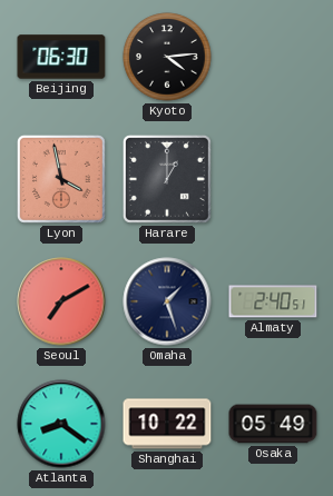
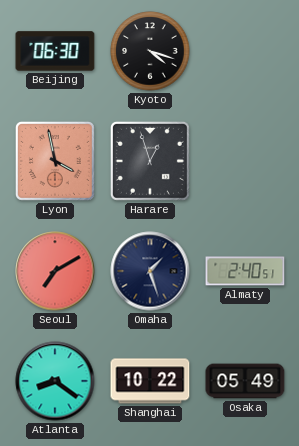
Kyoto: 4:14 -> 4:18
Harare: 1:00 -> 12:57
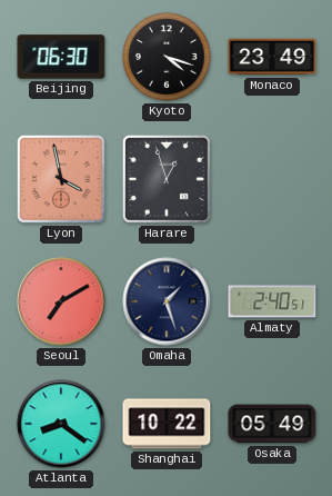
Monaco: none -> 23:49
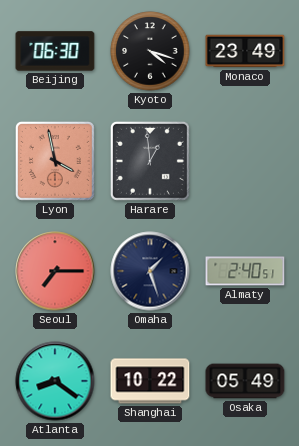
Harare: 12:57 -> 12:59
Seoul: 7:10 -> 7:15
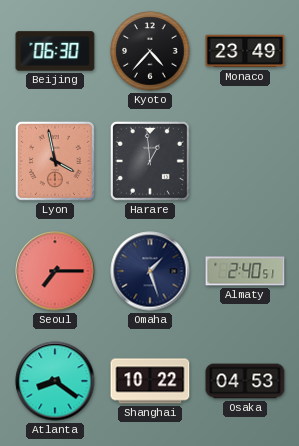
Kyoto: 4:18 -> 4:37
Osaka: 05:49 -> 04:53
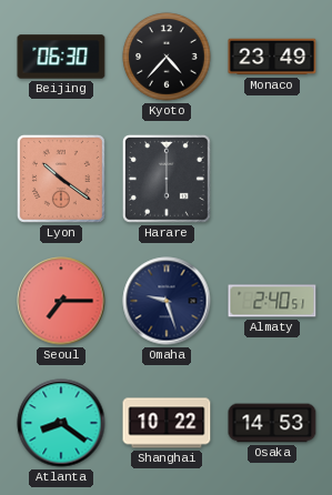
Lyon: 3:58 -> 10:21
Harare: 12:59 -> 6:00
Omaha: 1:27 -> 9:27
Osaka: 04:53 -> 14:53
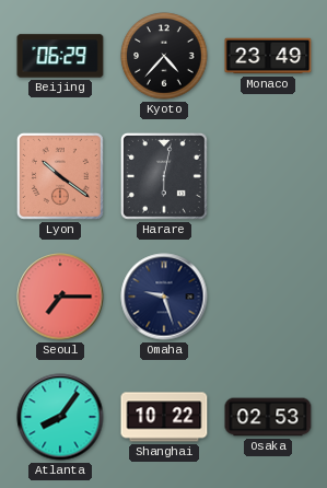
Beijing: 06:30 -> 06:29
Harare: 6:00 -> 6:02
Almaty: 2:40 -> none
Atlanta: 8:21 -> 8:06
Osaka: 14:53 -> 02:53
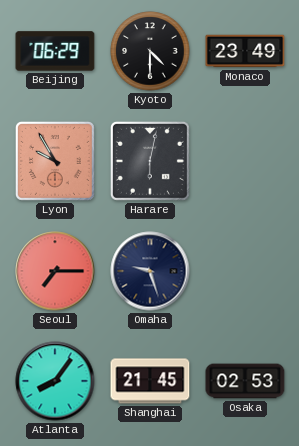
Kyoto: 4:37 -> 4:30
Lyon: 10:21 -> 9:55
Shanghai: 10:22 -> 21:45
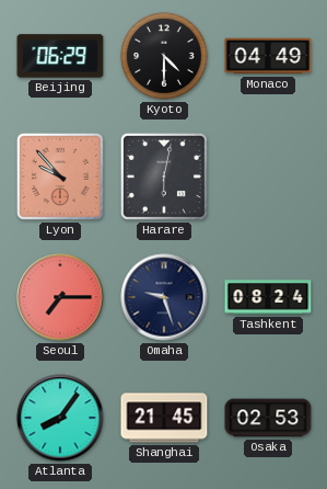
Monaco: 23:49 -> 04:49
Lyon: 9:55 -> 9:53
Tashkent: none -> 08:24
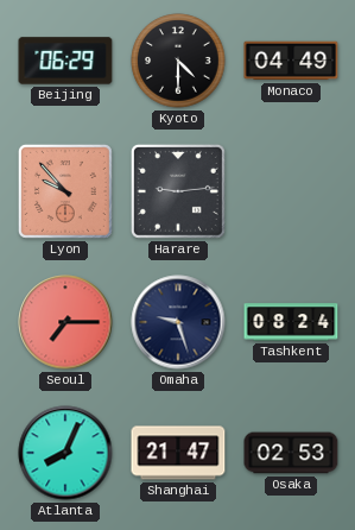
Harare: 6:02 -> 9:14
Atlanta: 8:06 -> 8:04
Shanghai: 21:45 -> 21:47
